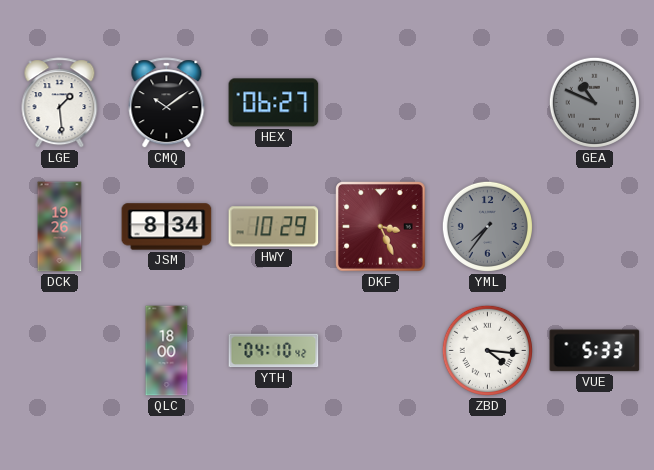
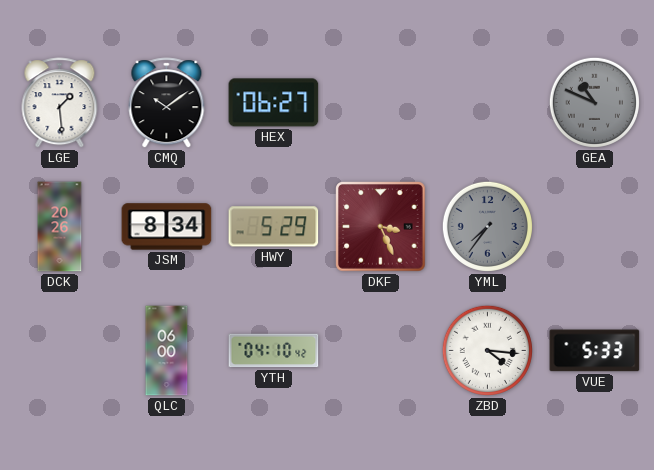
DCK: 19:26 -> 20:26
HWY: 10:29 -> 5:29
QLC: 18:00 -> 06:00
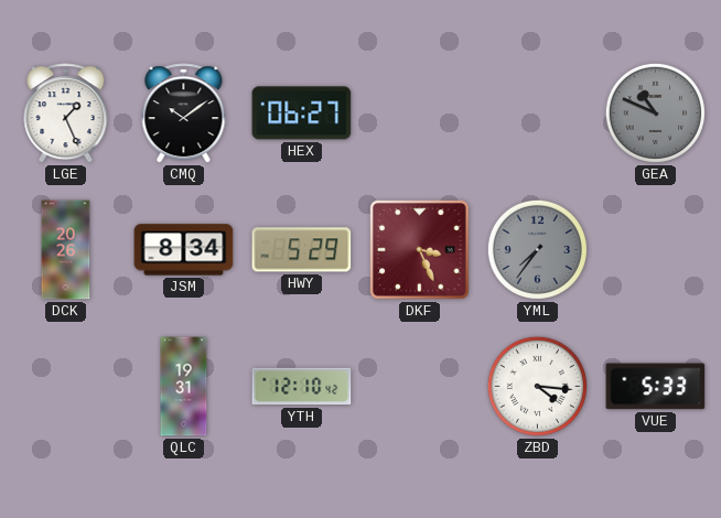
LGE: 1:29 -> 1:26
QLC: 06:00 -> 19:31
YTH: 04:10 -> 12:10
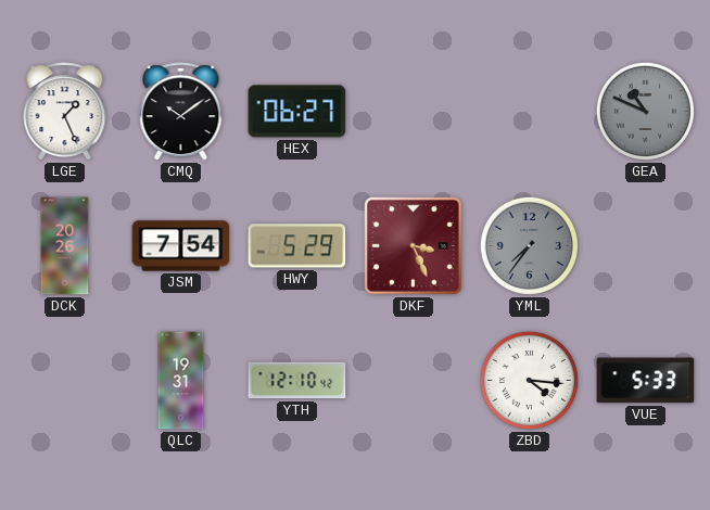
JSM: 8:34 -> 7:54
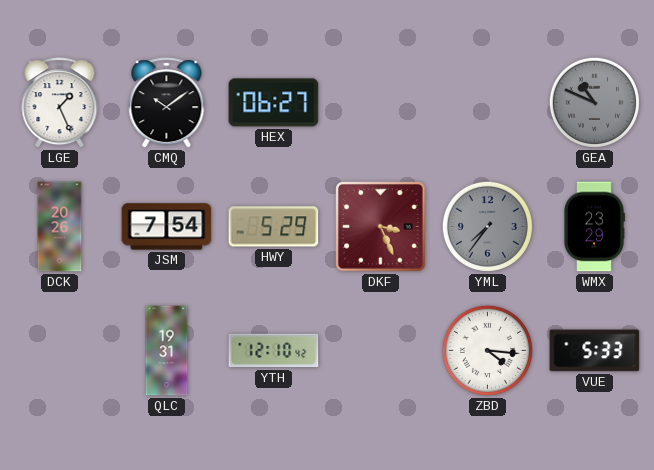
WMX: none -> 23:29
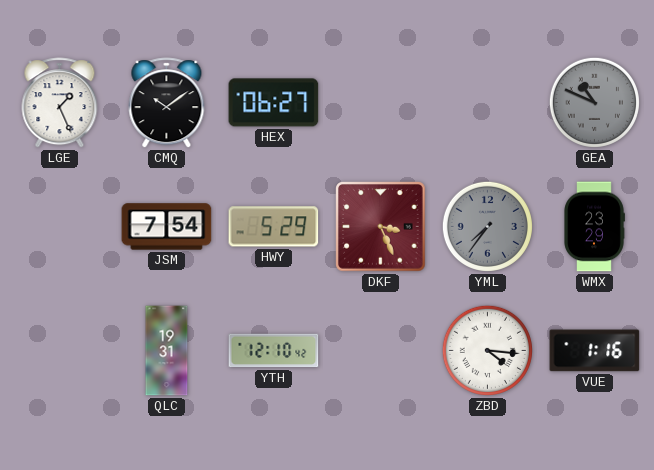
DCK: 20:26 -> none
VUE: 5:33 -> 1:16
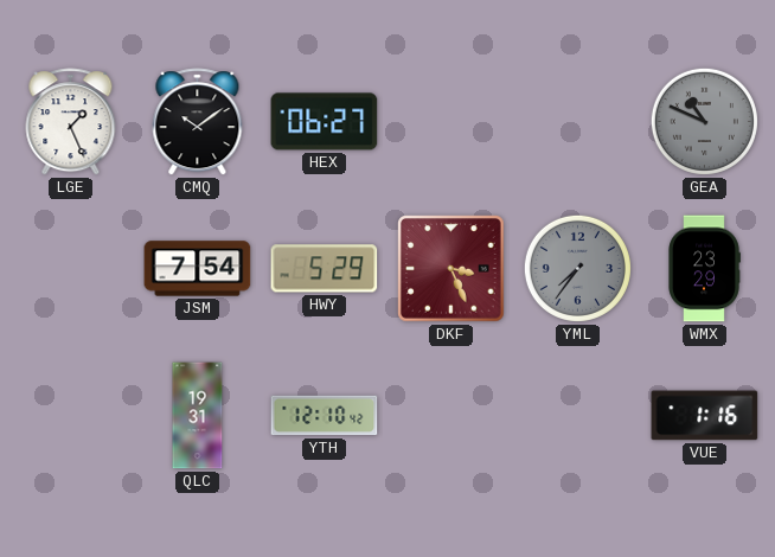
ZBD: 4:16 -> none
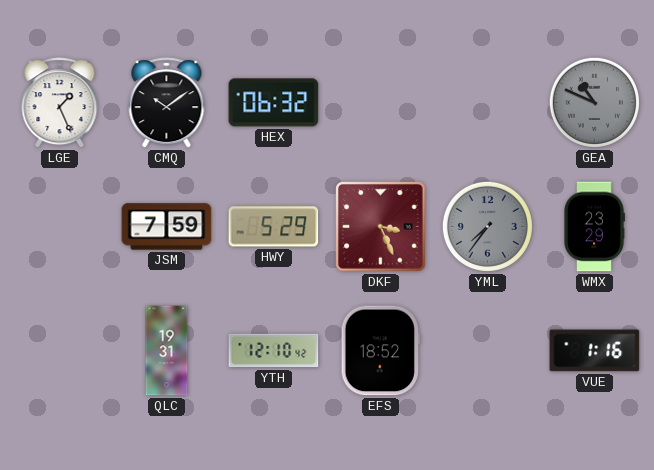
HEX: 06:27 -> 06:32
JSM: 7:54 -> 7:59
EFS: none -> 18:52
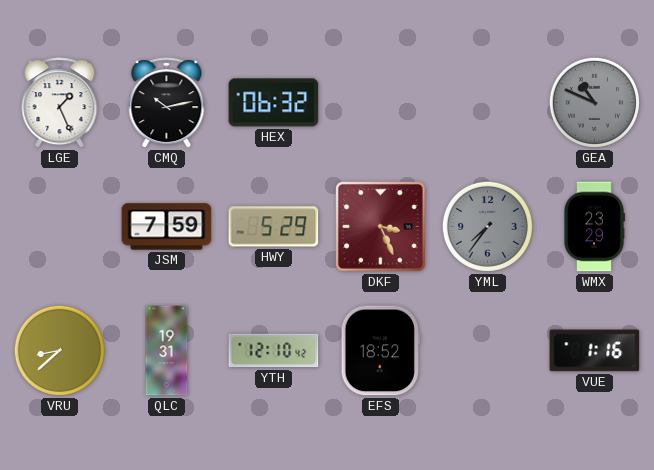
CMQ: 10:09 -> 10:13
VRU: none -> 8:38
